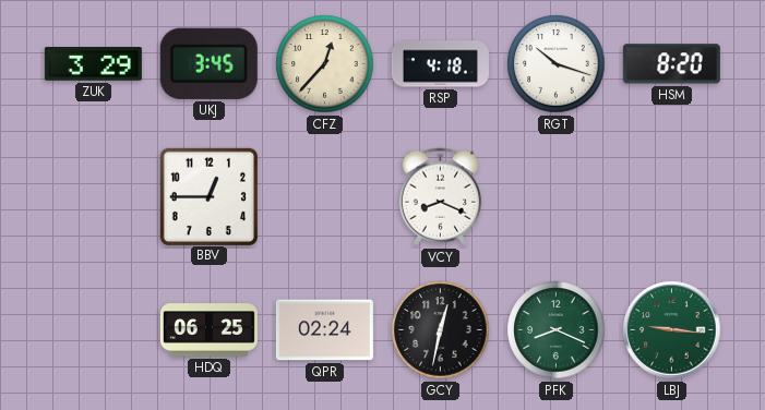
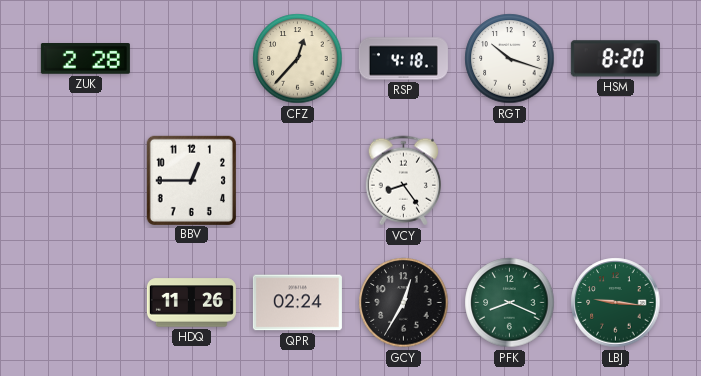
ZUK: 3:29 -> 2:28
UKJ: 3:45 -> none
VCY: 8:19 -> 8:24
HDQ: 06:25 -> 11:26
GCY: 12:32 -> 12:35
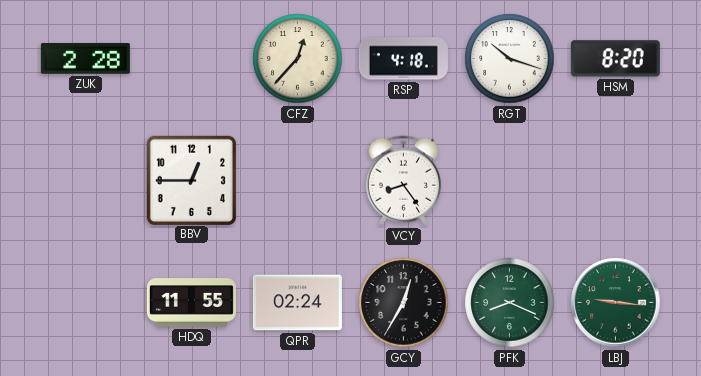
HDQ: 11:26 -> 11:55
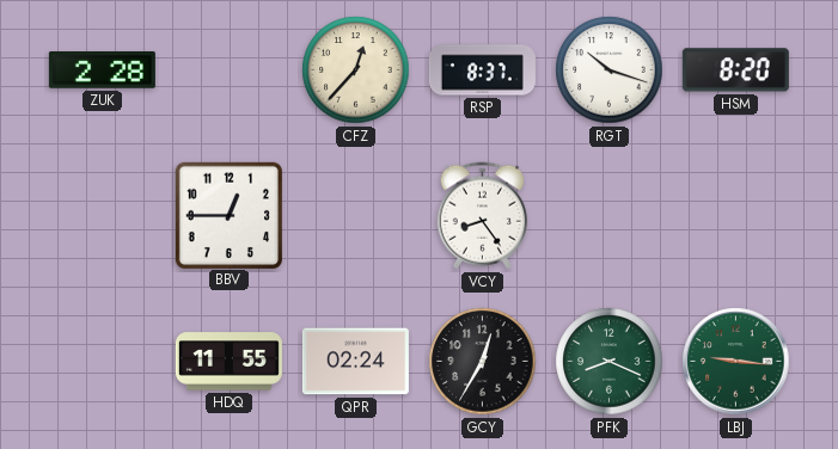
RSP: 4:18 -> 8:37
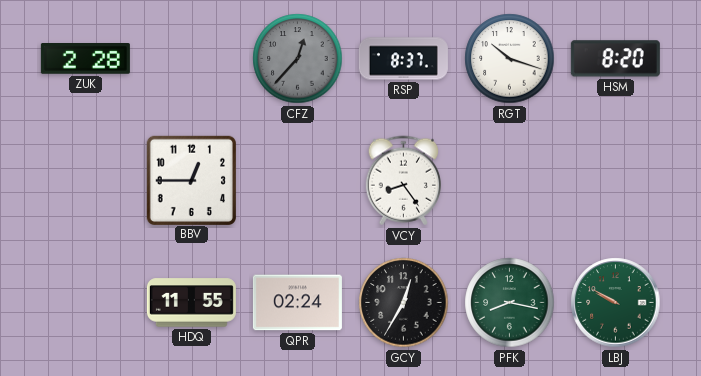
CFZ dial: cream -> grey
PFK: 8:19 -> 8:17
LBJ: 9:16 -> 9:50
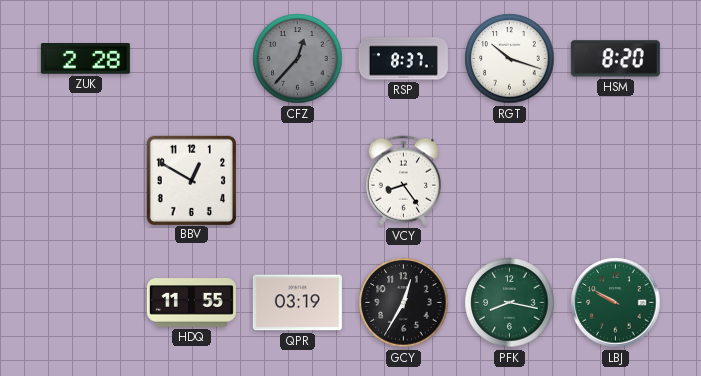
BBV: 12:45 -> 12:50
QPR: 02:24 -> 03:19
